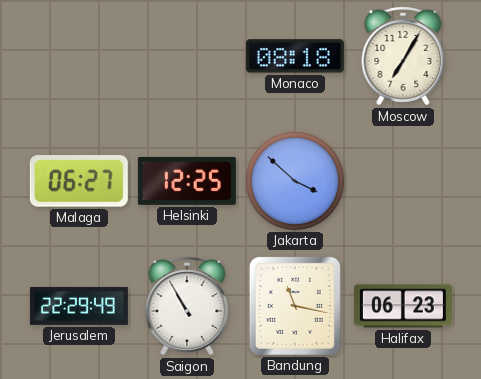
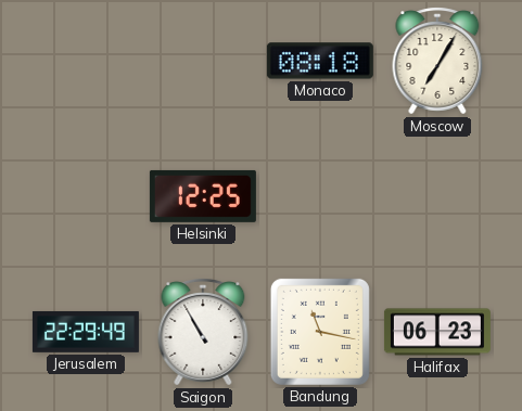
Malaga: 06:27 -> none
Jakarta: 3:52 -> none
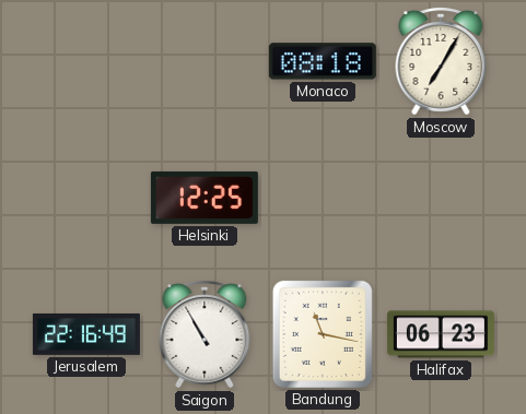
Jerusalem: 22:29 -> 22:16
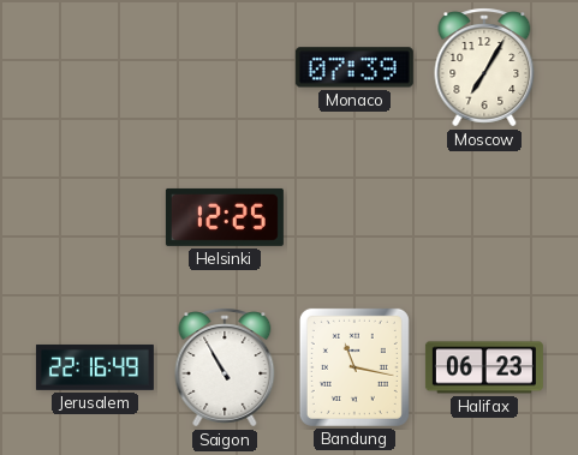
Monaco: 08:18 -> 07:39
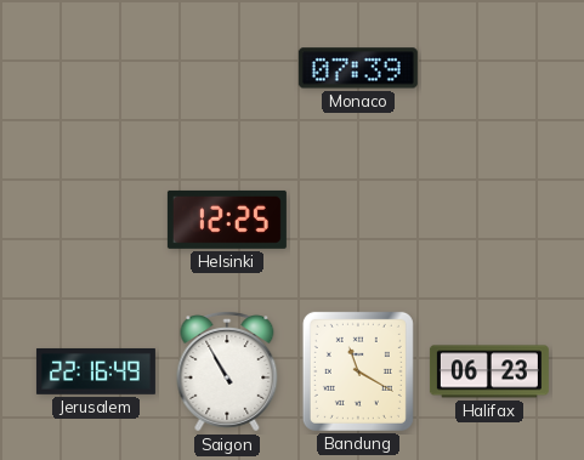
Moscow: 7:05 -> none
Bandung: 11:17 -> 11:20
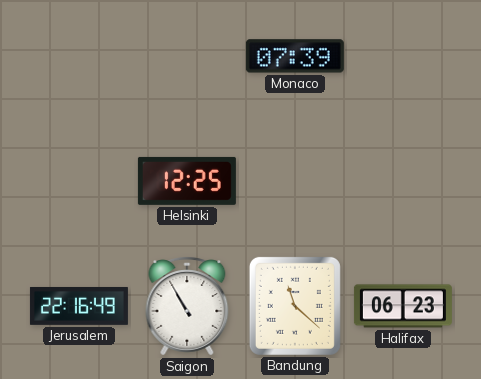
Bandung: 11:20 -> 11:22
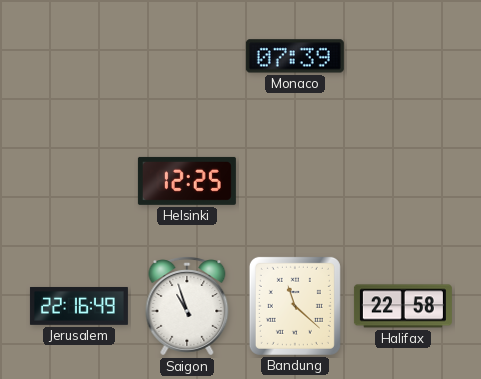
Saigon: 10:55 -> 10:57
Halifax: 06:23 -> 22:58
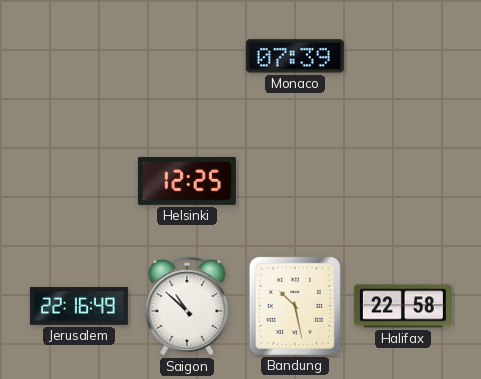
Saigon: 10:57 -> 10:52
Bandung: 11:22 -> 10:28
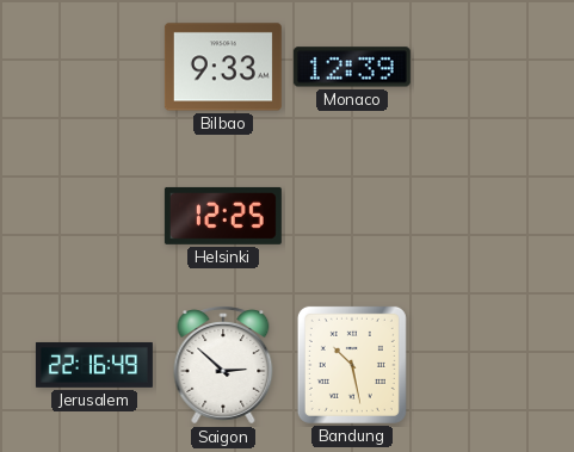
Bilbao: none -> 9:33
Monaco: 07:39 -> 12:39
Saigon: 10:52 -> 2:52
Halifax: 22:58 -> none
